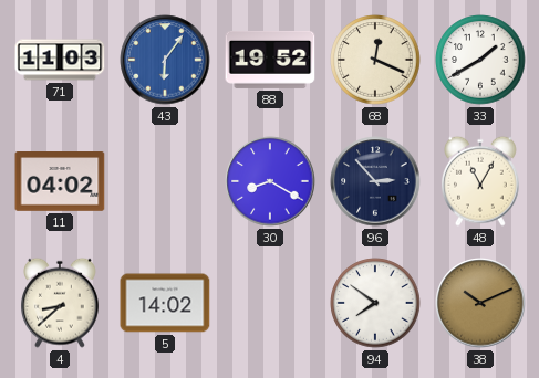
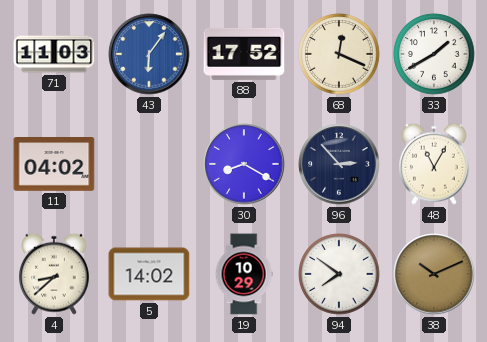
88: 19:52 -> 17:52
19: none -> 10:29
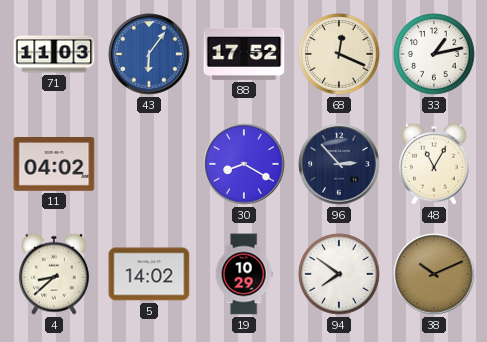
33: 1:40 -> 1:13
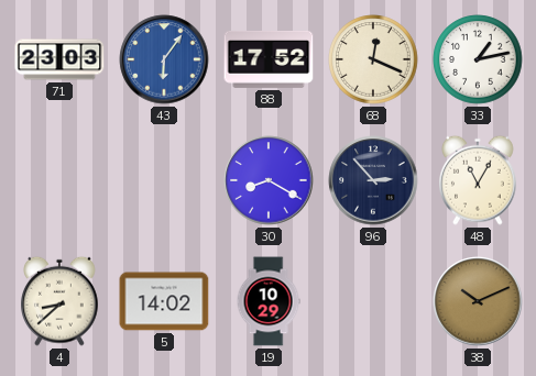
71: 11:03 -> 23:03
11: 04:02 -> none
94: 7:51 -> none
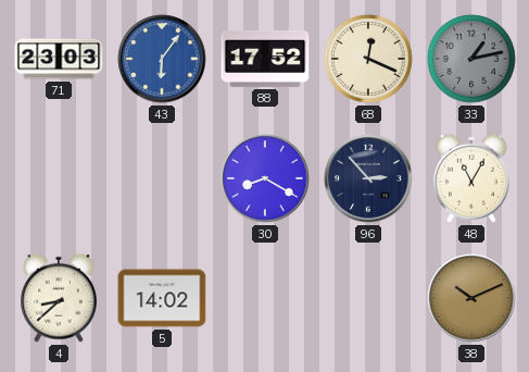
33 dial: white -> grey
19: 10:29 -> none
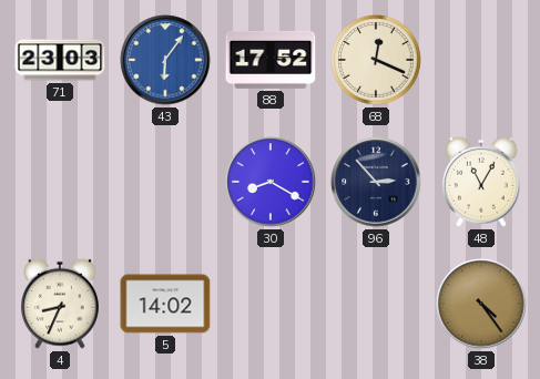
33: 1:13 -> none
4: 8:38 -> 8:34
38: 10:11 -> 4:24
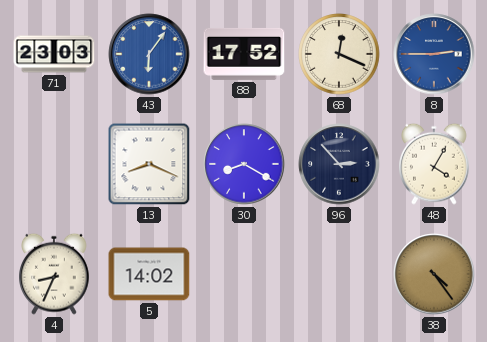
8: none -> 2:45
13: none -> 8:19
48: 11:05 -> 4:05
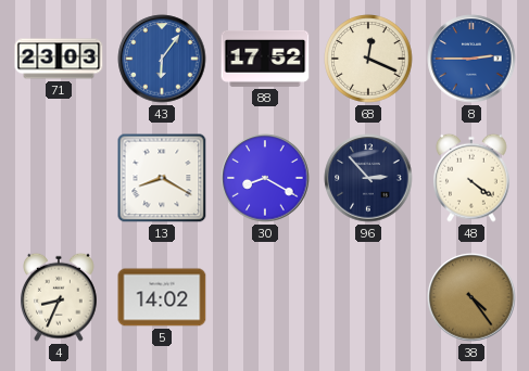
13: 8:19 -> 8:20
48: 4:05 -> 4:21
